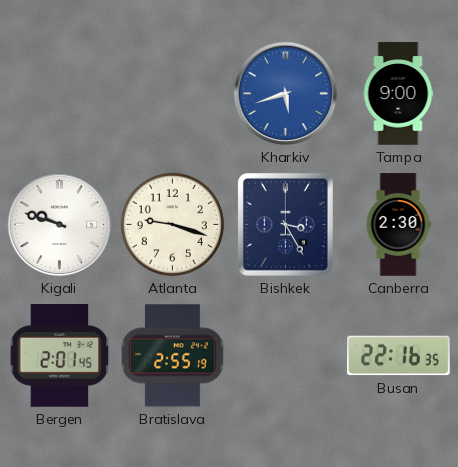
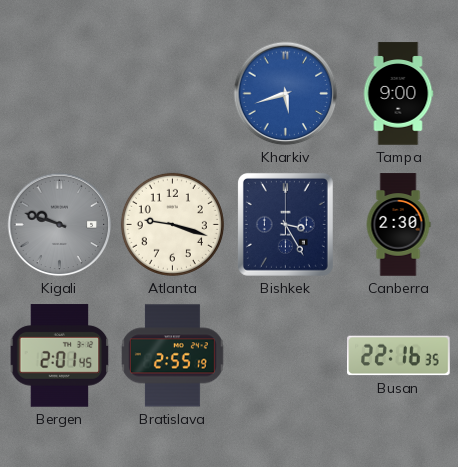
Kigali dial: white -> grey
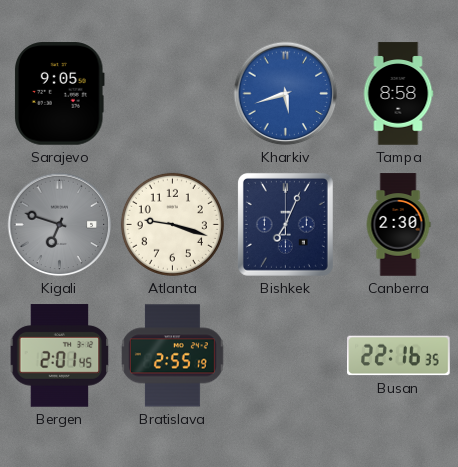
Sarajevo: none -> 9:05
Tampa: 9:00 -> 8:58
Kigali: 9:48 -> 6:48
Bishkek: 3:25 -> 7:04
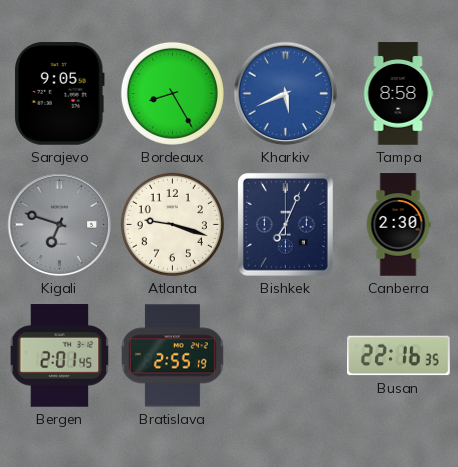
Bordeaux: none -> 8:25
Kharkiv: 5:42 -> 5:41
